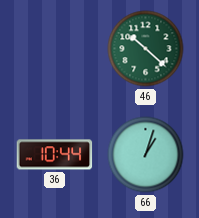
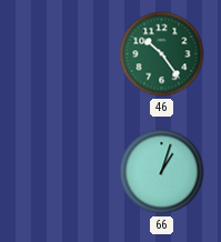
46: 10:22 -> 10:24
36: 10:44 -> none
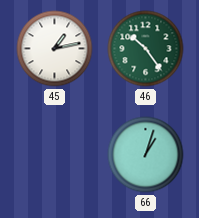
45: none -> 1:13
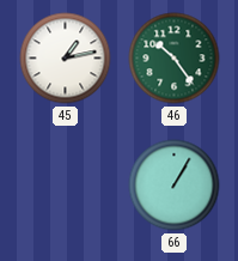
66: 1:03 -> 1:05
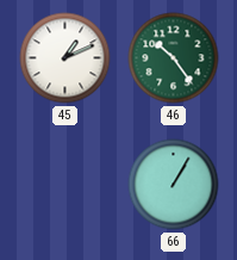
45: 1:13 -> 1:11
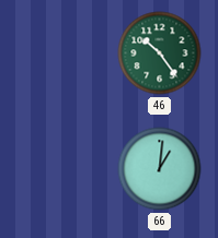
45: 1:11 -> none
66: 1:05 -> 1:01
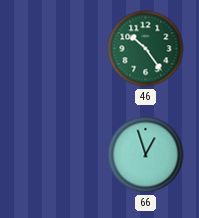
66: 1:01 -> 12:57
